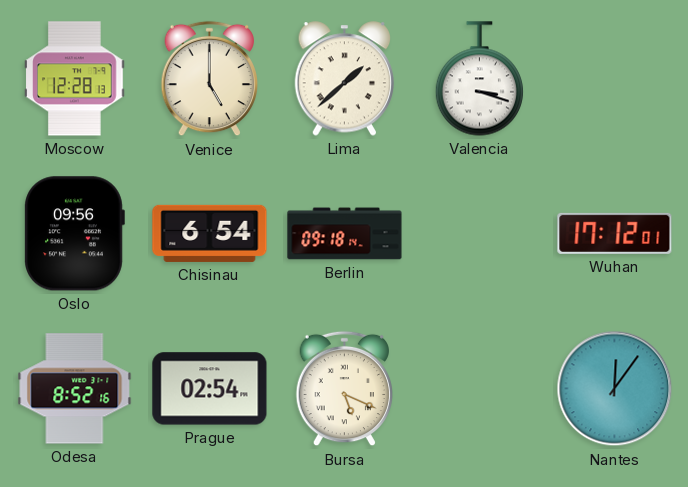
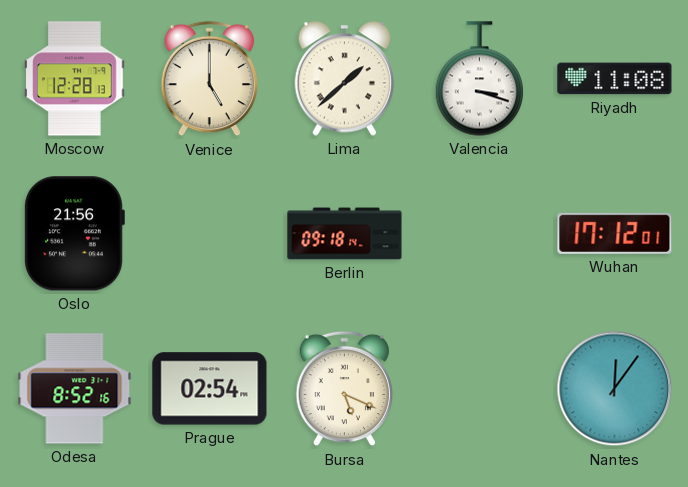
Riyadh: none -> 11:08
Oslo: 09:56 -> 21:56
Chisinau: 6:54 -> none
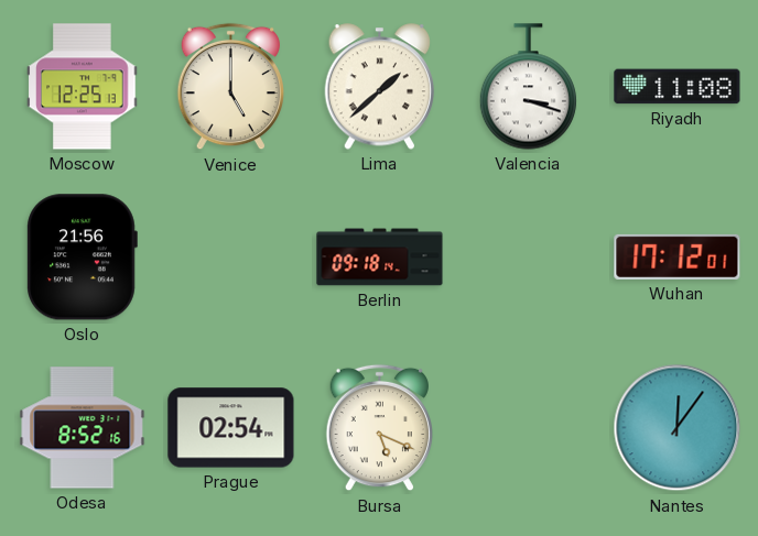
Moscow: 12:28 -> 12:25
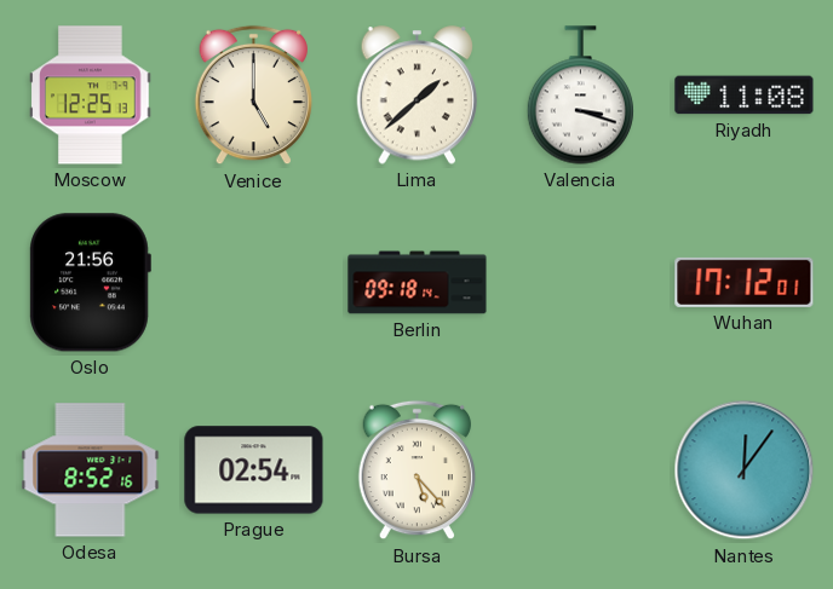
Bursa: 5:19 -> 5:23
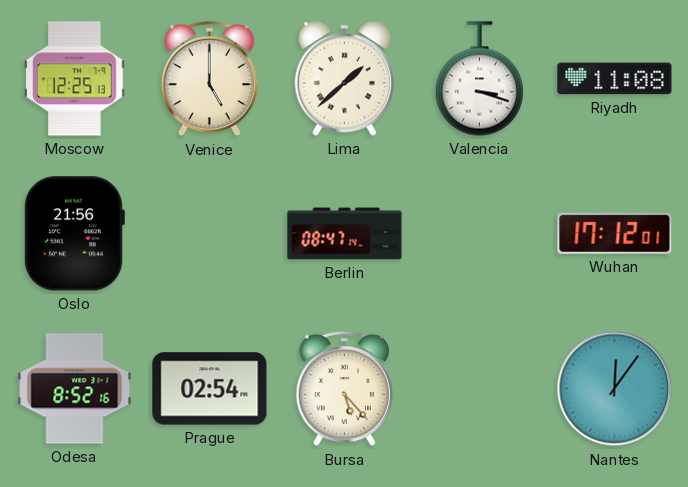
Berlin: 09:18 -> 08:47
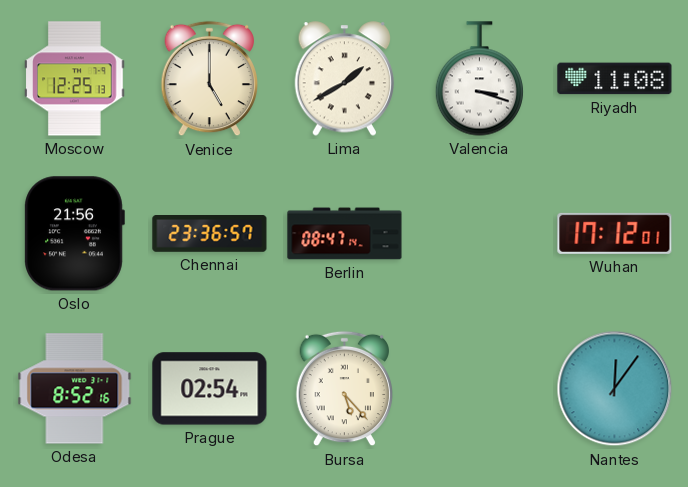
Lima: 1:38 -> 1:40
Chennai: none -> 23:36
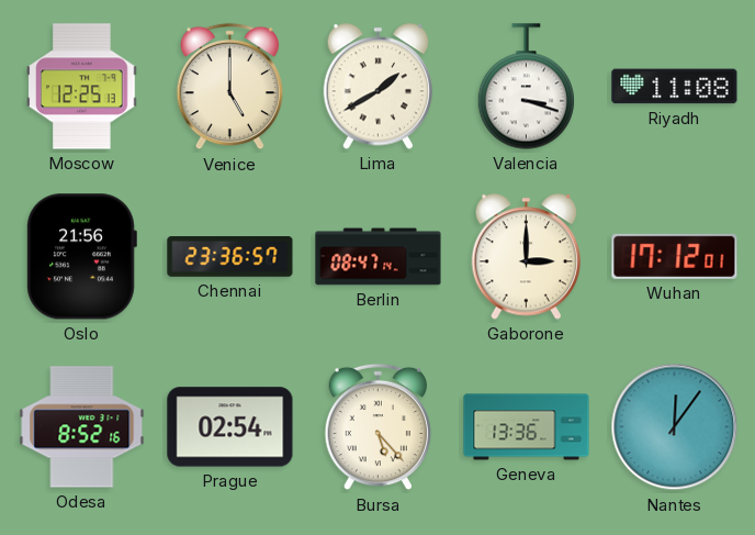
Gaborone: none -> 3:00
Geneva: none -> 13:36
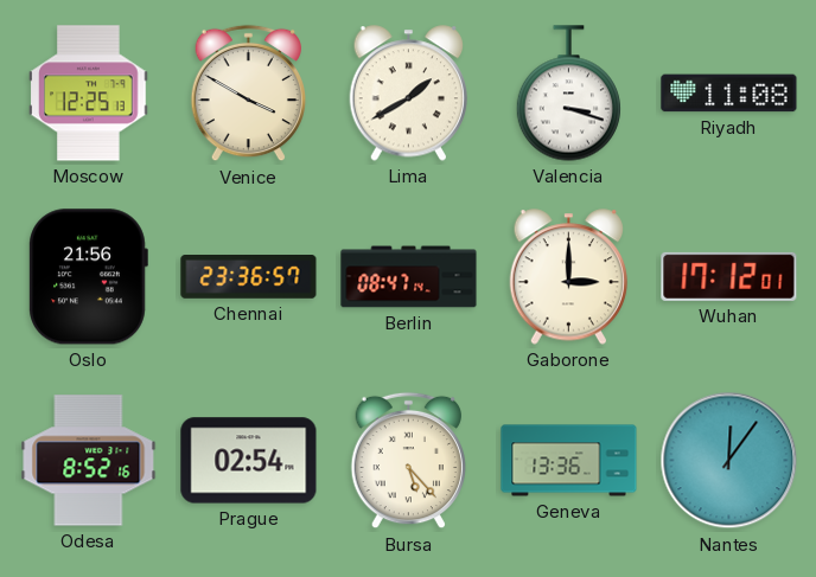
Venice: 5:00 -> 3:50
